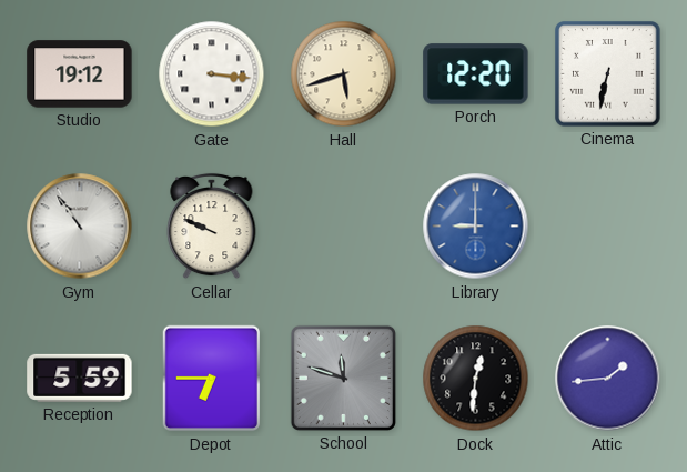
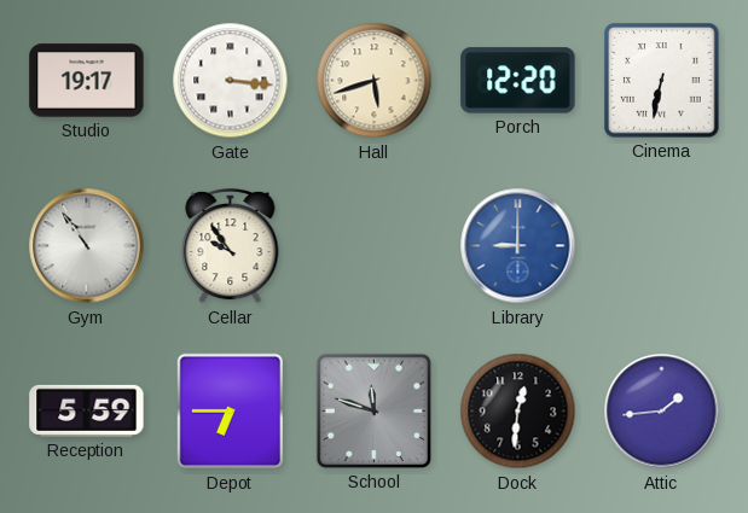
Studio: 19:12 -> 19:17
Cellar: 9:49 -> 9:54
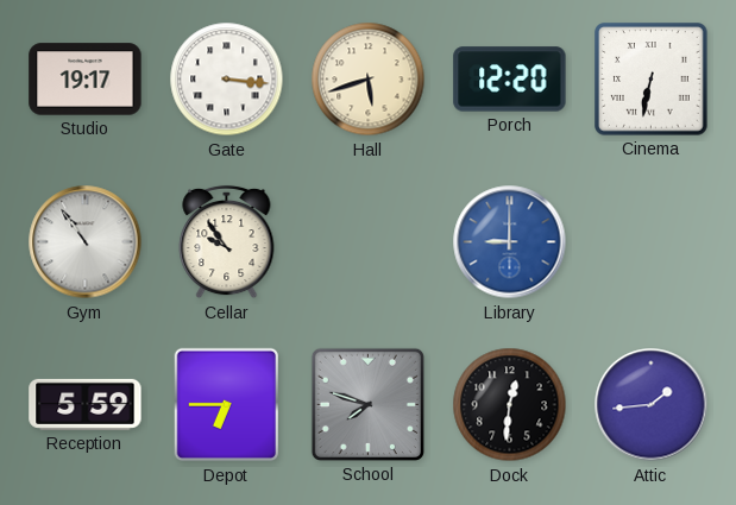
School: 11:48 -> 7:48
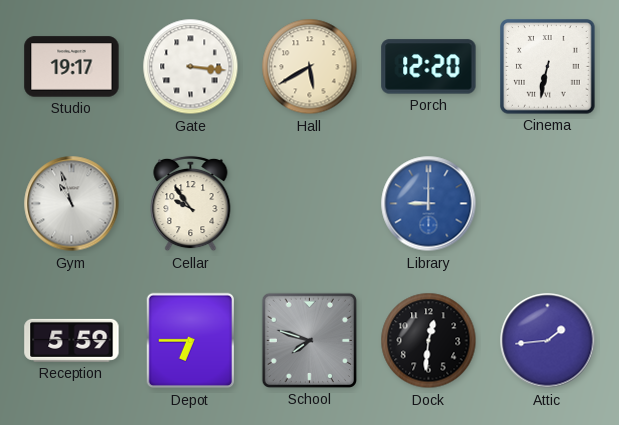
Hall: 5:42 -> 5:40
Gym: 10:54 -> 10:57
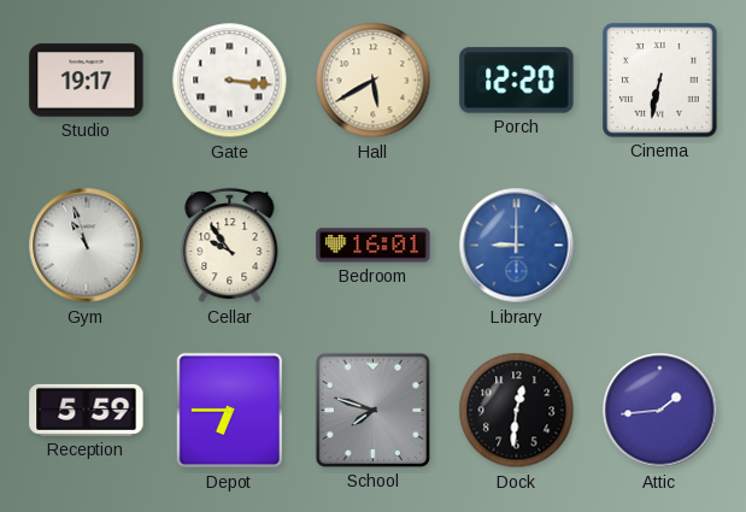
Bedroom: none -> 16:01
